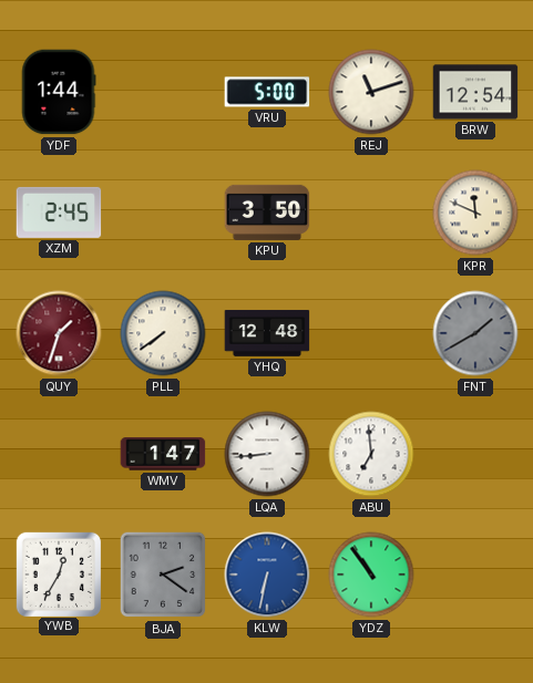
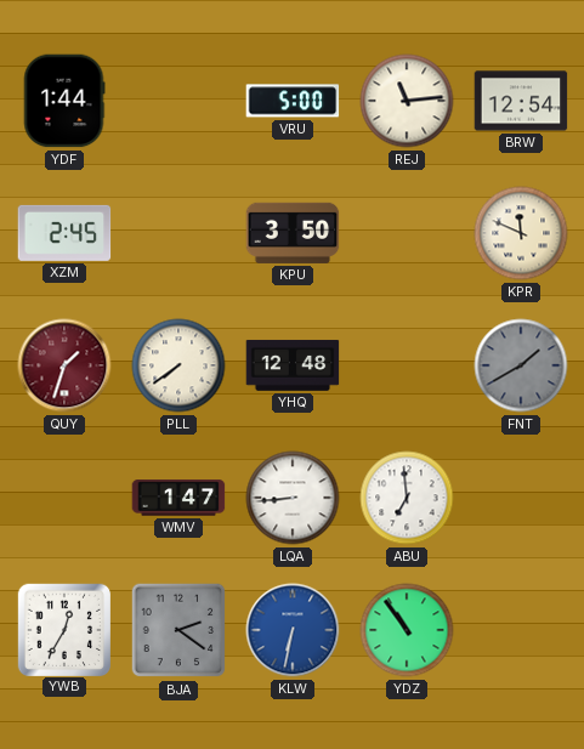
REJ: 11:12 -> 11:14
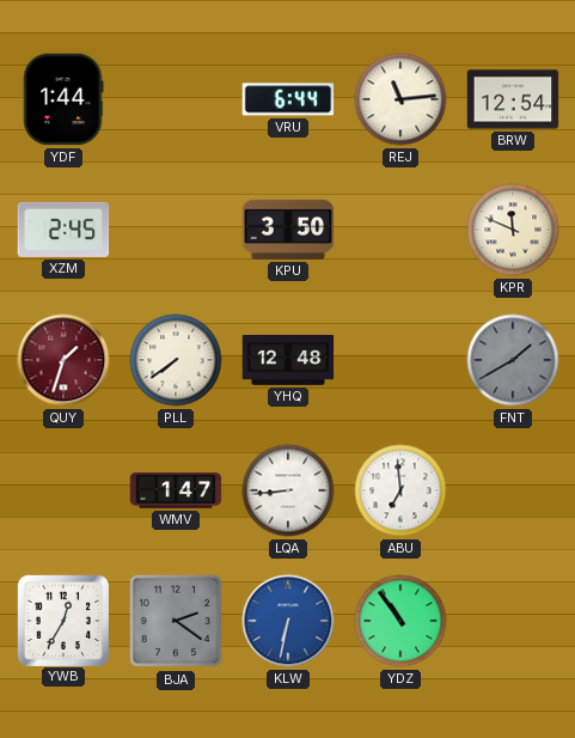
VRU: 5:00 -> 6:44
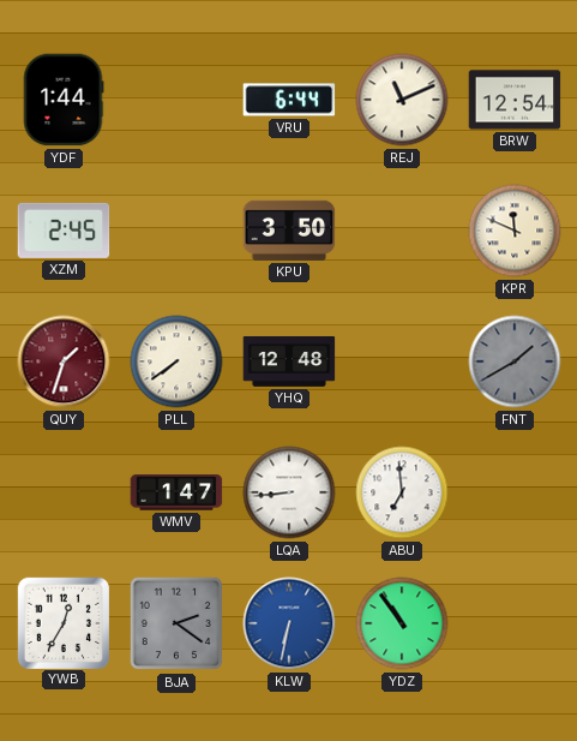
REJ: 11:14 -> 11:11
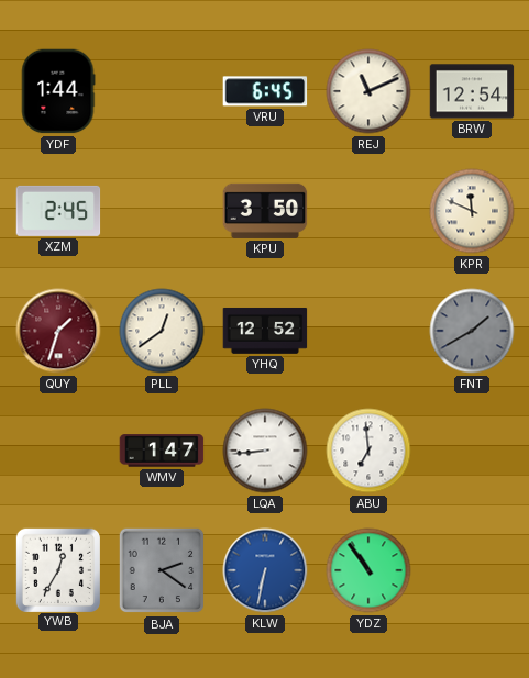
VRU: 6:44 -> 6:45
PLL: 7:39 -> 12:39
YHQ: 12:48 -> 12:52
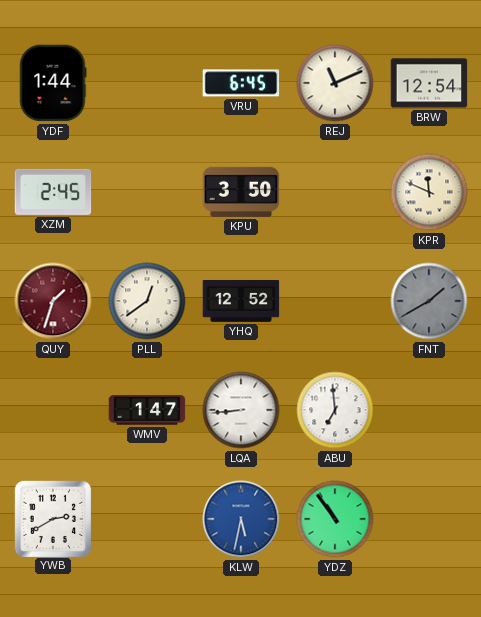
YWB: 12:35 -> 2:40
BJA: 2:21 -> none
KLW: 6:32 -> 5:32
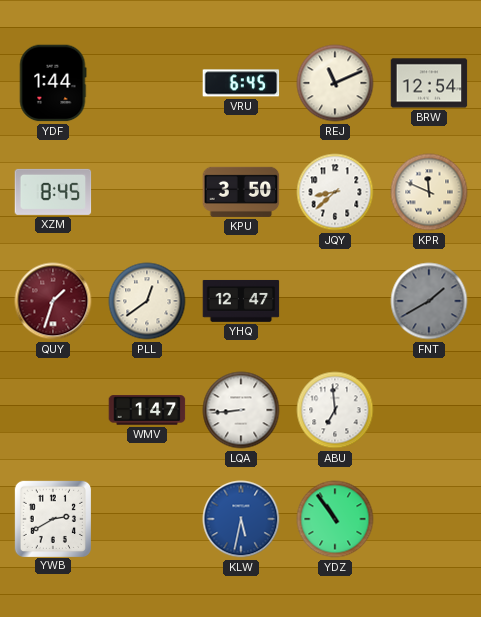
XZM: 2:45 -> 8:45
JQY: none -> 8:38
YHQ: 12:52 -> 12:47
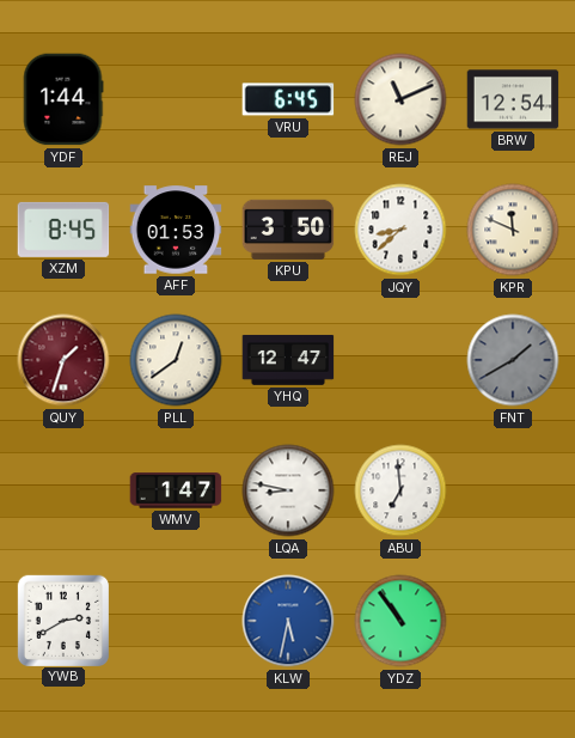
AFF: none -> 01:53
LQA: 8:44 -> 8:47
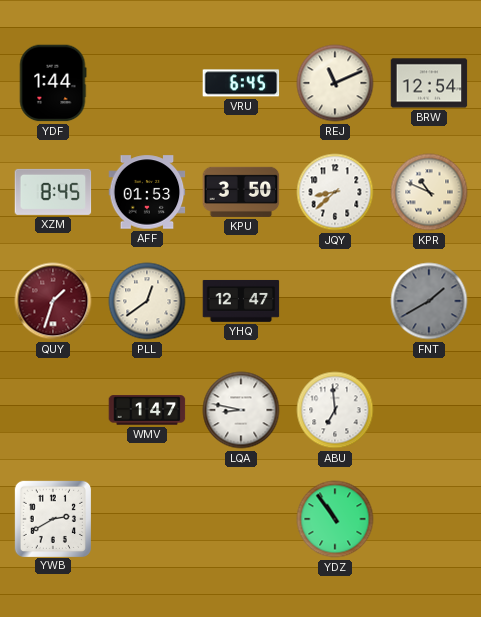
KPR: 11:49 -> 10:49
KLW: 5:32 -> none
